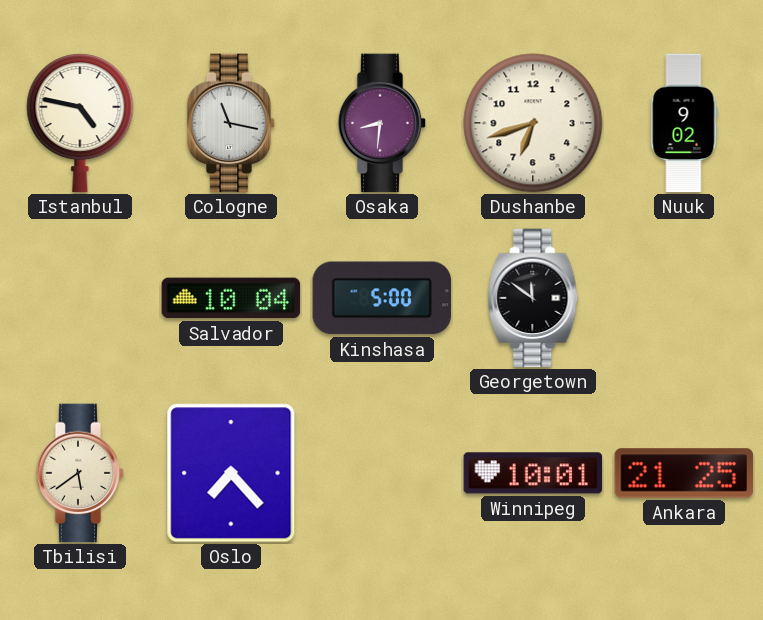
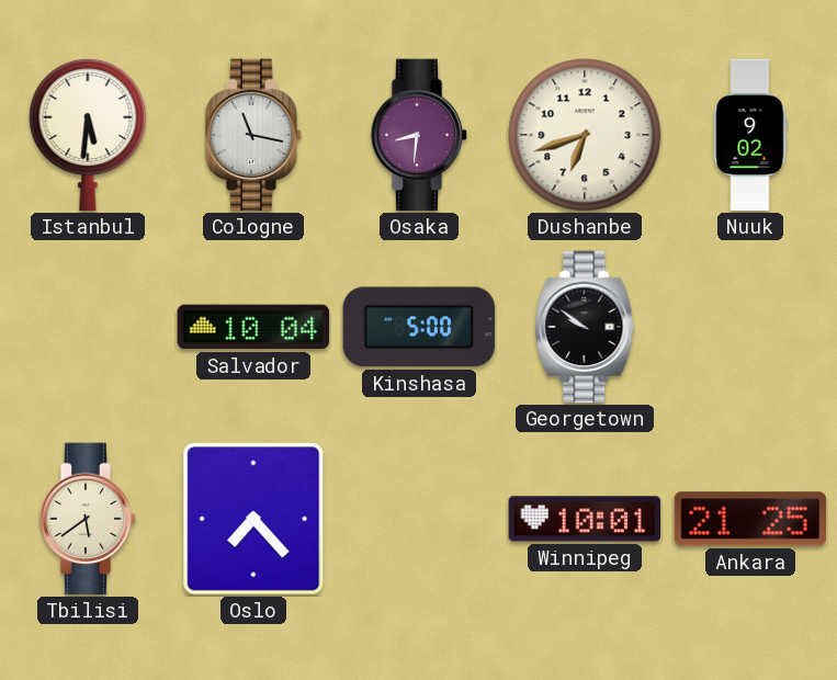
Istanbul: 4:47 -> 5:31
Georgetown: 11:51 -> 9:51
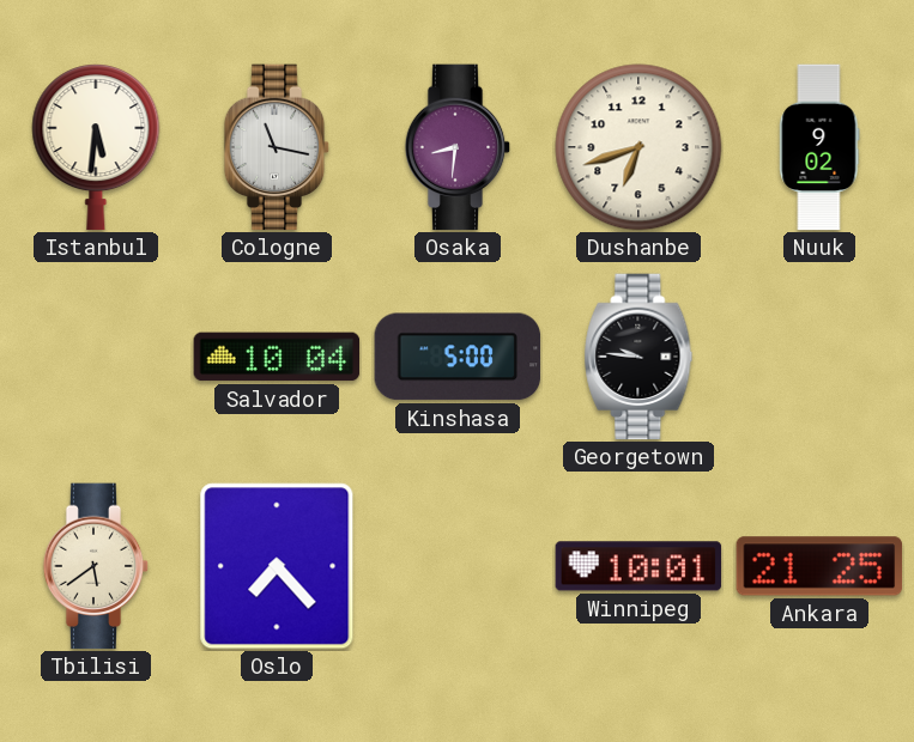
Georgetown: 9:51 -> 9:46
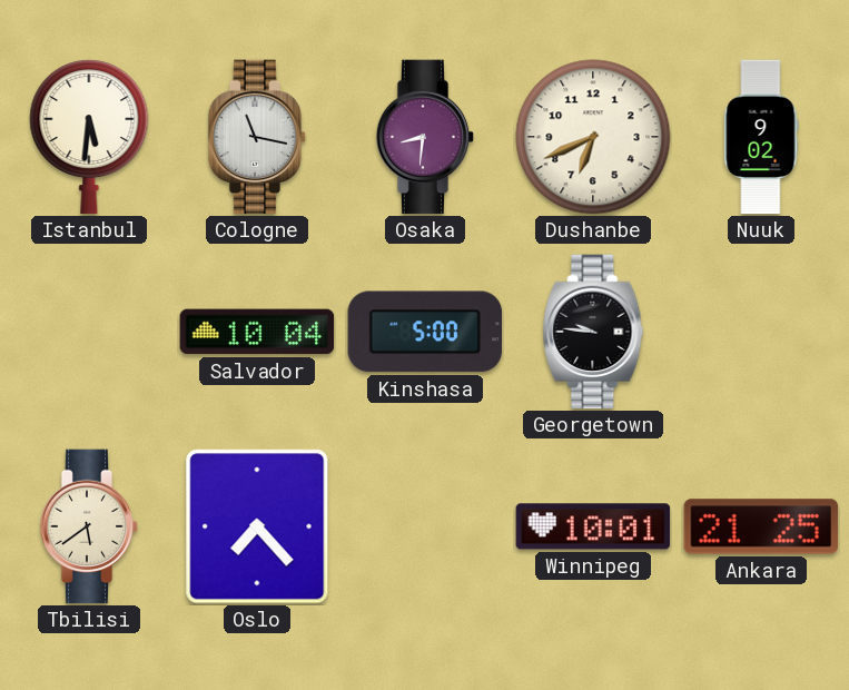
Dushanbe: 6:42 -> 6:41
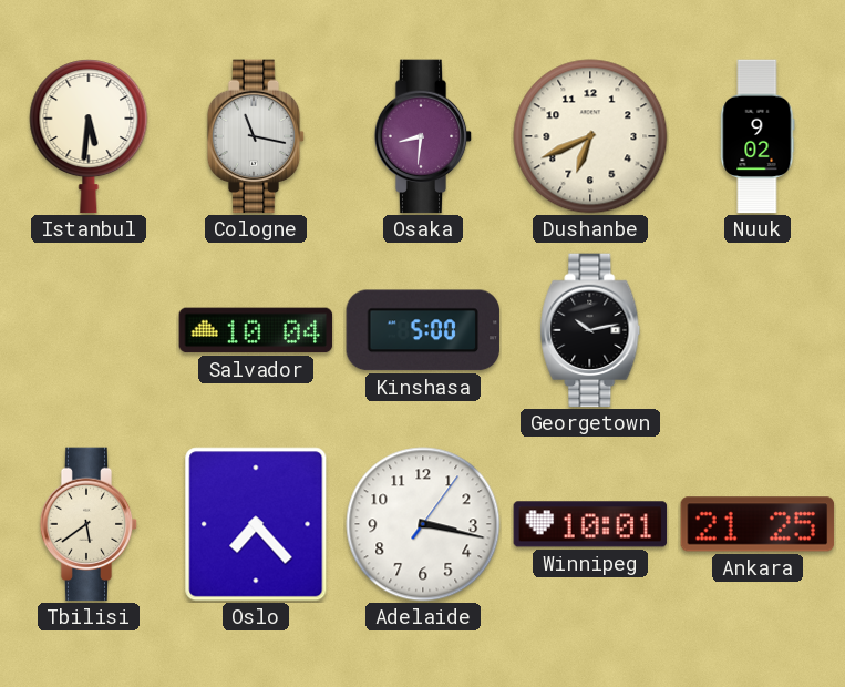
Georgetown: 9:46 -> 10:13
Adelaide: none -> 3:17
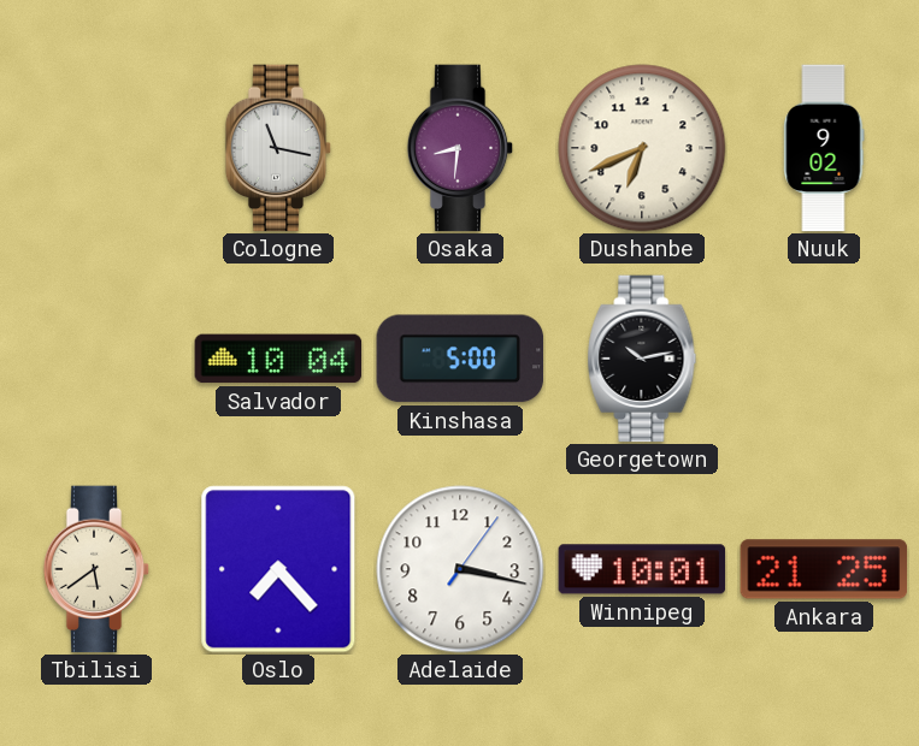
Istanbul: 5:31 -> none
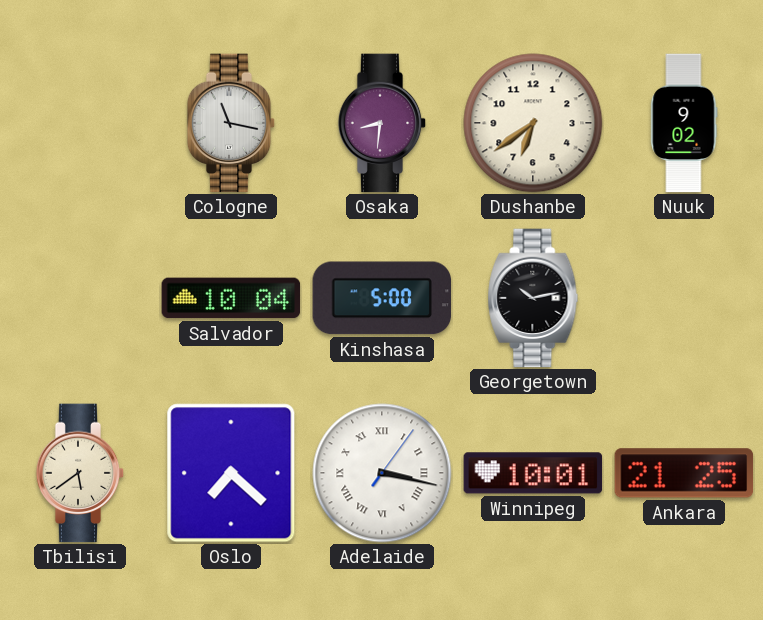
Dushanbe: 6:41 -> 6:39
Oslo: 7:23 -> 7:22
Adelaide numerals: Arabic -> Roman
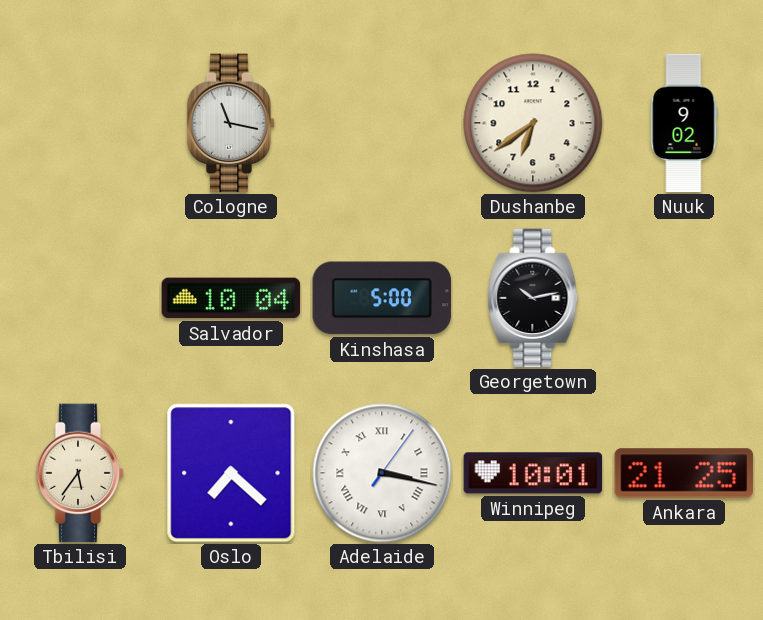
Osaka: 8:31 -> none
Tbilisi: 5:39 -> 5:36
